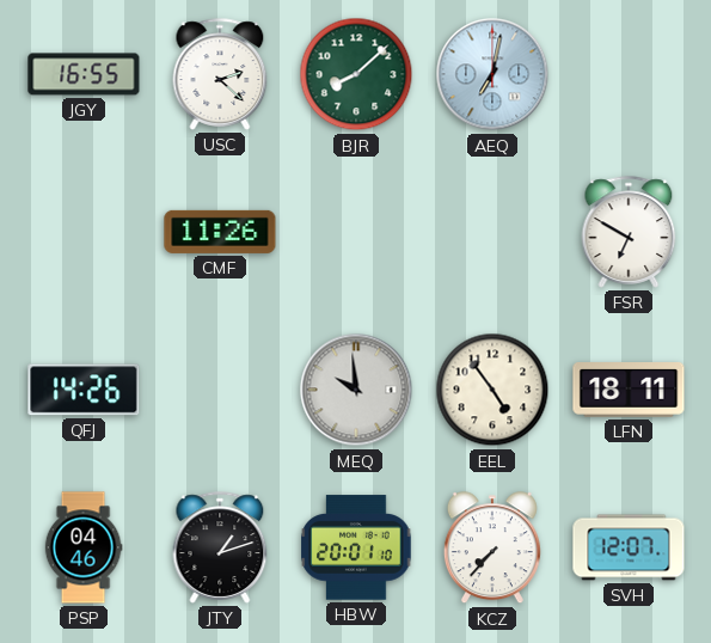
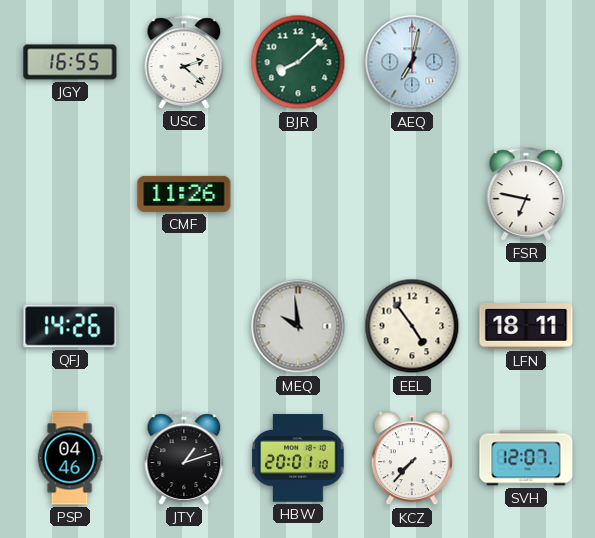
FSR: 6:50 -> 6:47
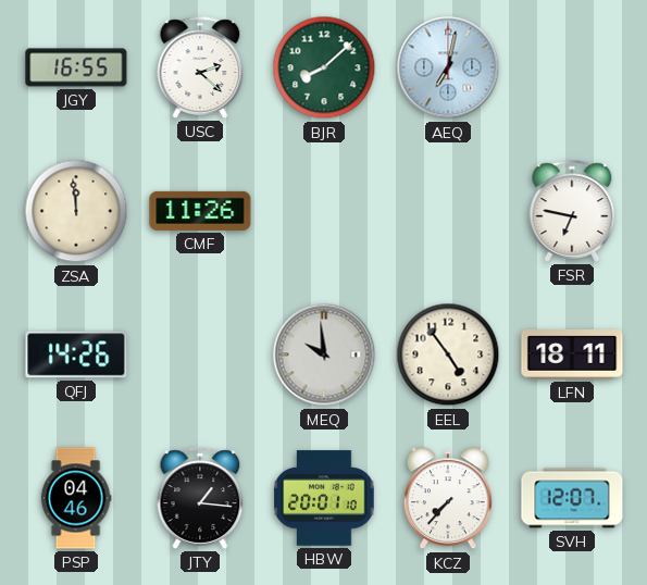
ZSA: none -> 11:59
JTY: 1:12 -> 1:16
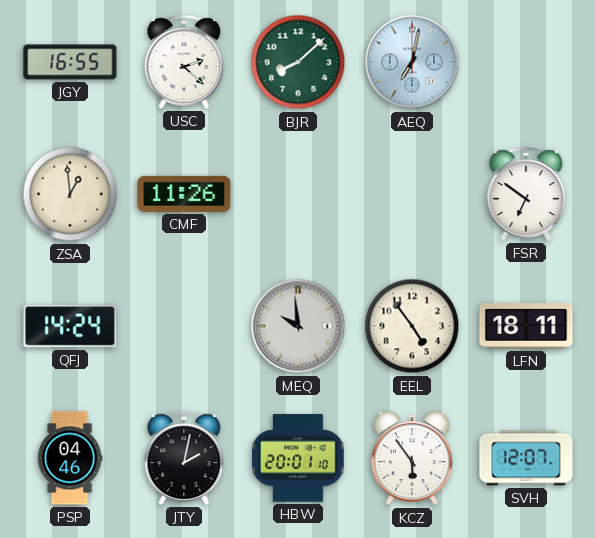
ZSA: 11:59 -> 12:59
FSR: 6:47 -> 6:51
QFJ: 14:26 -> 14:24
JTY: 1:16 -> 2:02
KCZ: 7:37 -> 5:54
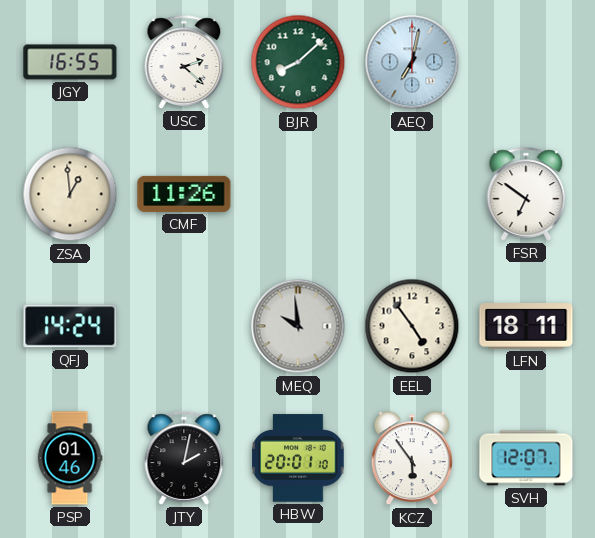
PSP: 04:46 -> 01:46
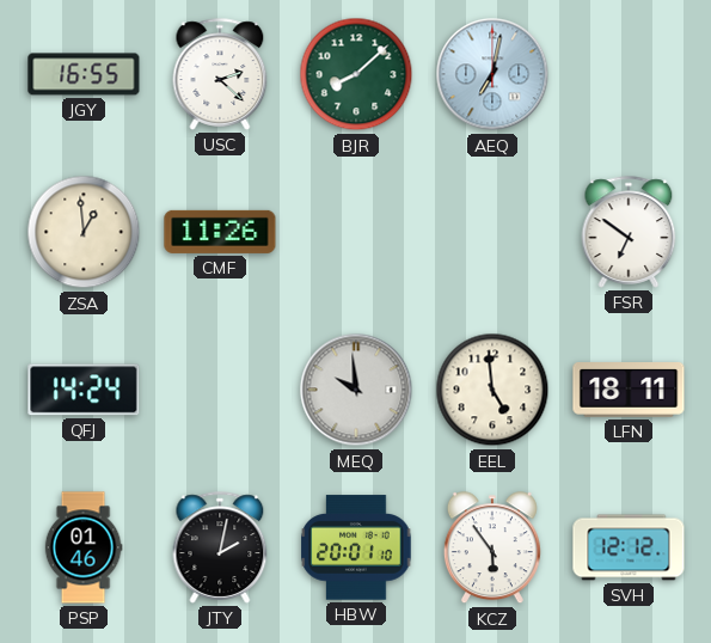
EEL: 4:54 -> 4:59
SVH: 12:07 -> 12:12
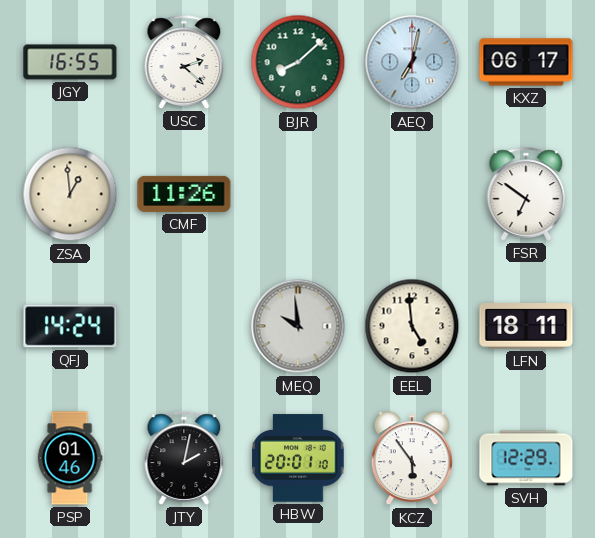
KXZ: none -> 06:17
SVH: 12:12 -> 12:29
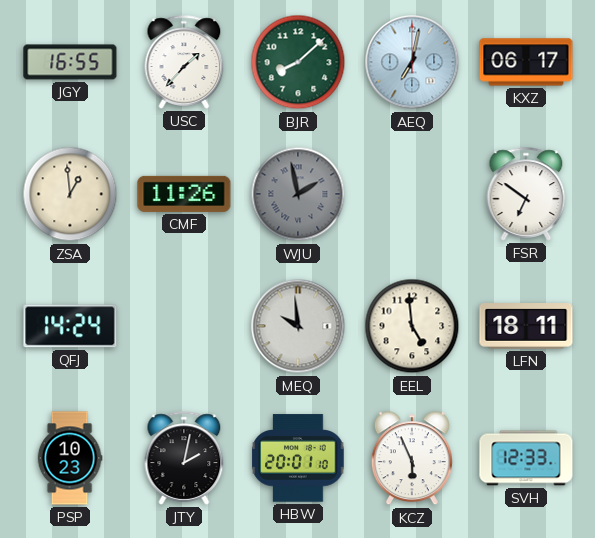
USC: 2:22 -> 1:37
WJU: none -> 1:58
PSP: 01:46 -> 10:23
KCZ: 5:54 -> 5:56
SVH: 12:29 -> 12:33
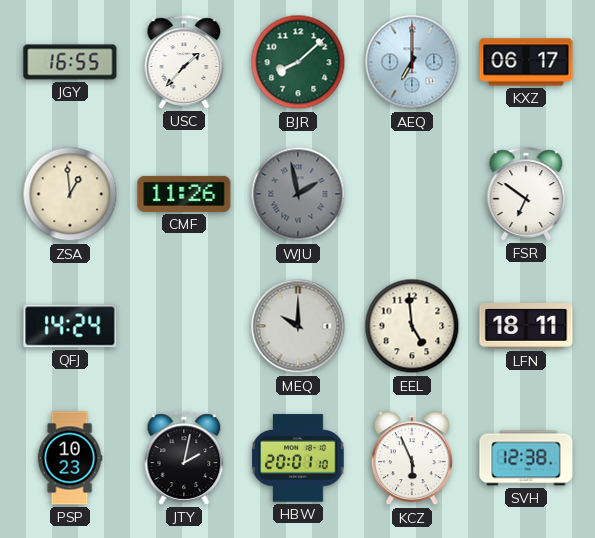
AEQ: 7:02 -> 7:00
MEQ: 9:59 -> 10:00
SVH: 12:33 -> 12:38
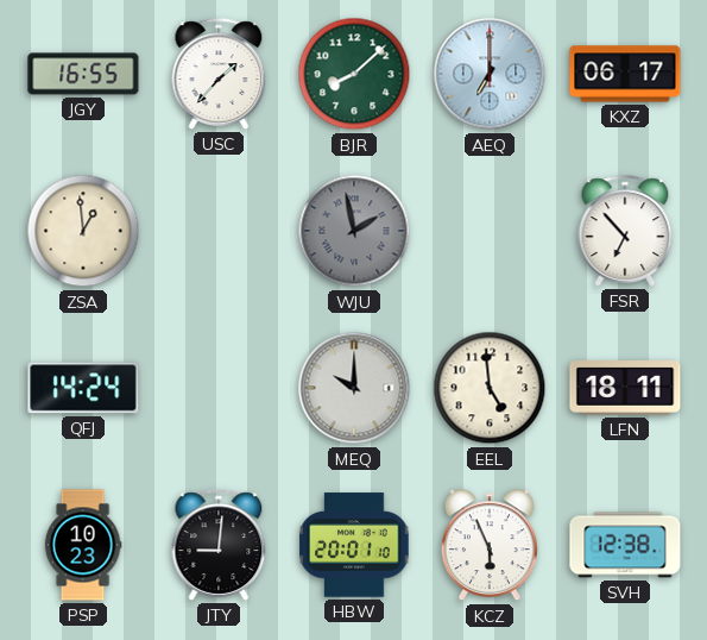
CMF: 11:26 -> none
FSR: 6:51 -> 6:53
JTY: 2:02 -> 9:01
